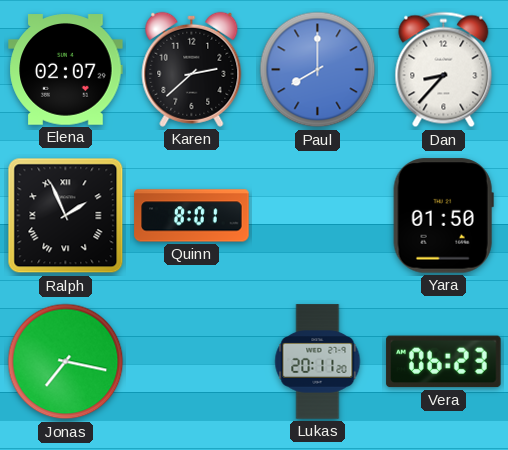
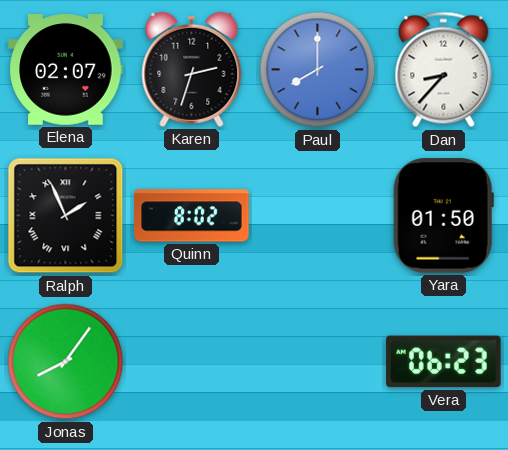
Karen: 2:38 -> 2:33
Quinn: 8:01 -> 8:02
Jonas: 7:17 -> 8:06
Lukas: 20:11 -> none
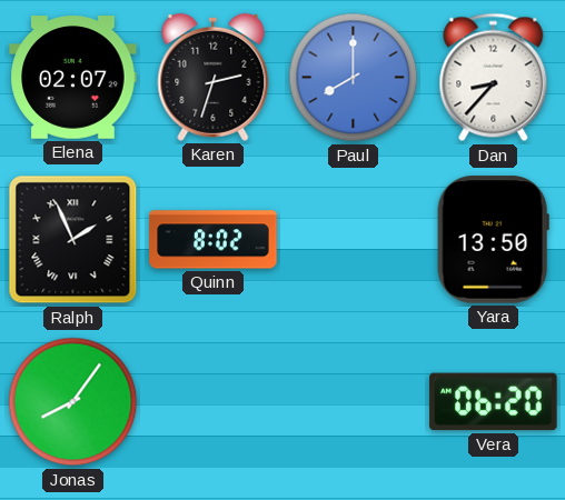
Yara: 01:50 -> 13:50
Vera: 06:23 -> 06:20
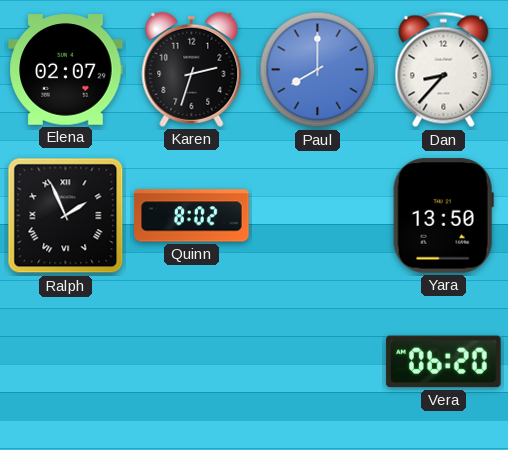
Jonas: 8:06 -> none
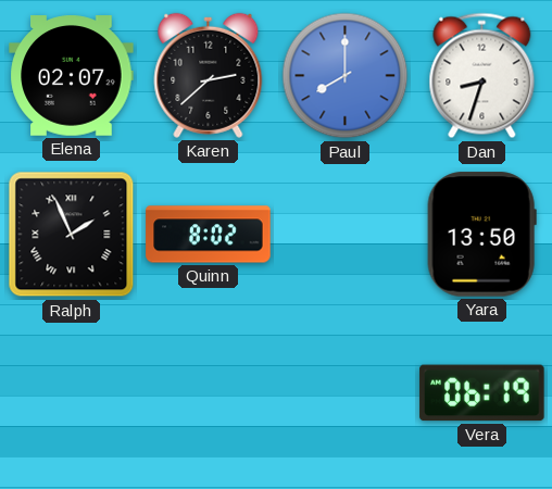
Karen: 2:33 -> 2:38
Dan: 8:37 -> 8:33
Vera: 06:20 -> 06:19
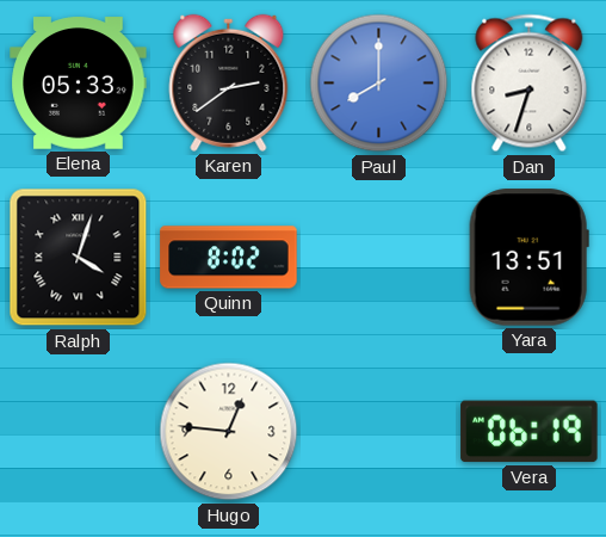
Elena: 02:07 -> 05:33
Karen: 2:38 -> 2:39
Ralph: 1:56 -> 4:03
Yara: 13:50 -> 13:51
Hugo: none -> 12:46
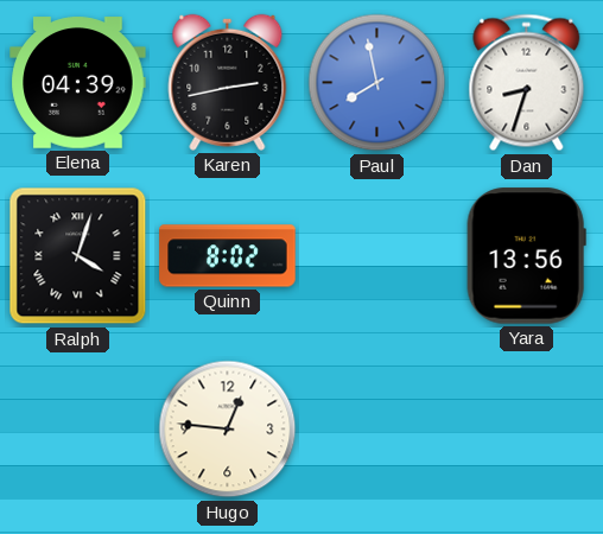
Elena: 05:33 -> 04:39
Karen: 2:39 -> 2:43
Paul: 8:00 -> 7:58
Yara: 13:51 -> 13:56
Vera: 06:19 -> none
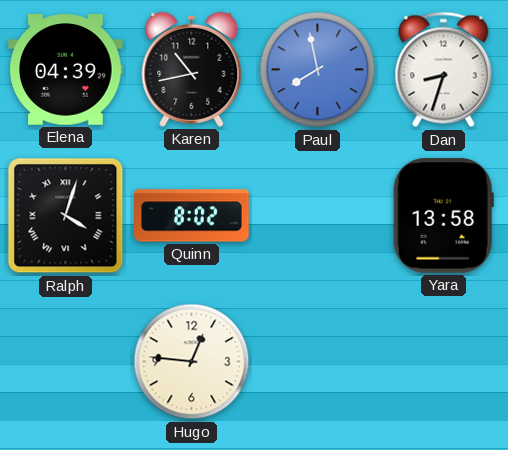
Karen: 2:43 -> 10:43
Yara: 13:56 -> 13:58
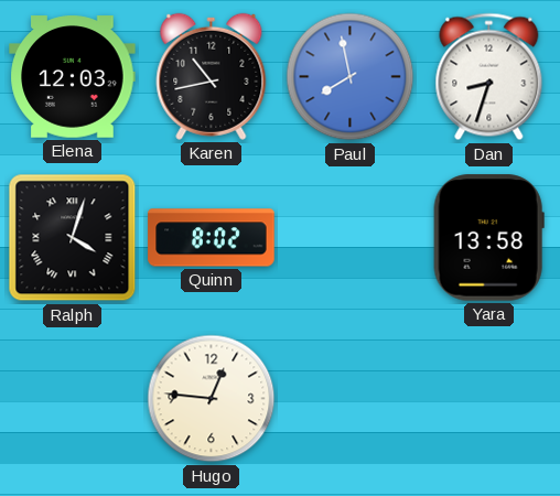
Elena: 04:39 -> 12:03
